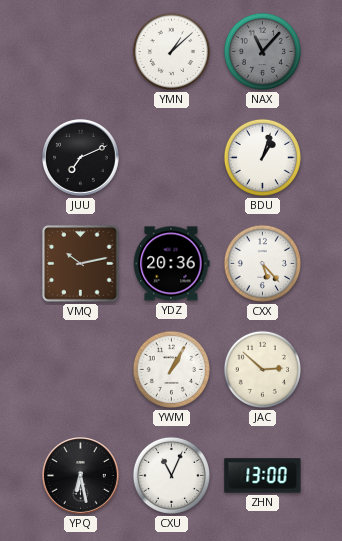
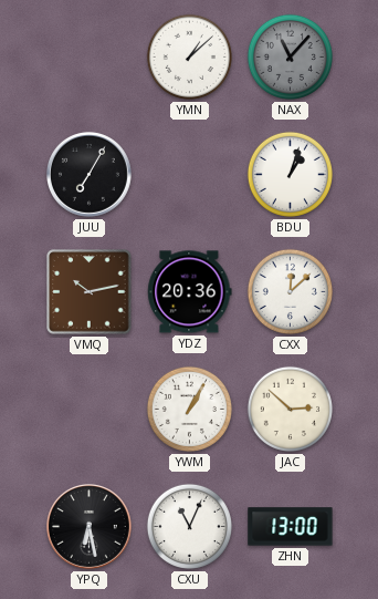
JUU: 7:11 -> 7:05
CXX: 5:23 -> 12:08
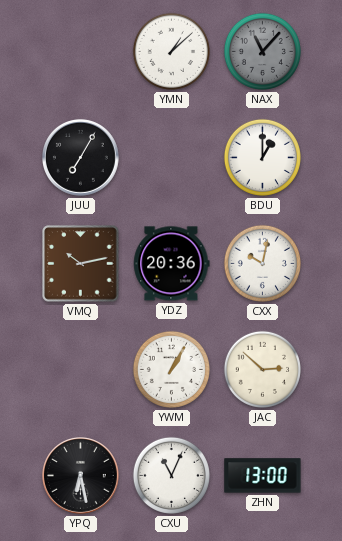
BDU: 1:03 -> 1:00
CXX: 12:08 -> 10:02
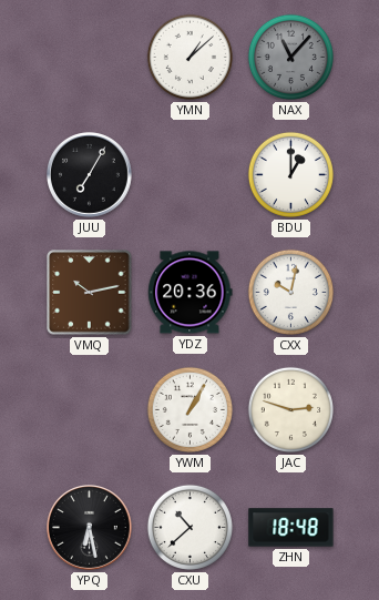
JAC: 2:52 -> 2:48
CXU: 11:04 -> 10:38
ZHN: 13:00 -> 18:48
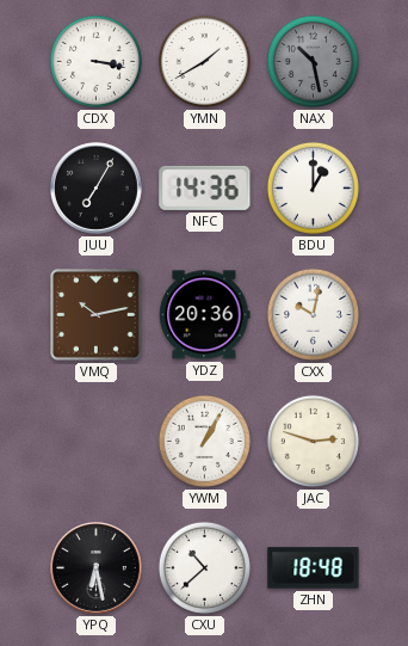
CDX: none -> 3:17
YMN: 1:08 -> 1:40
NAX: 11:07 -> 10:28
NFC: none -> 14:36
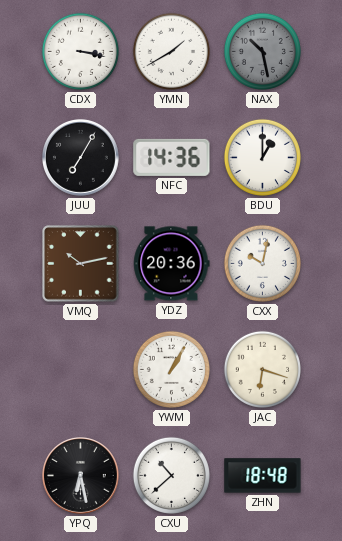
JAC: 2:48 -> 6:18
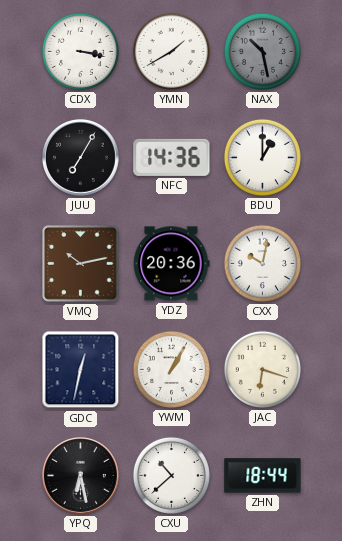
GDC: none -> 12:32
ZHN: 18:48 -> 18:44
